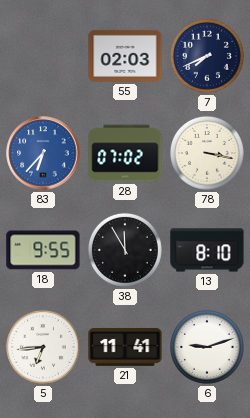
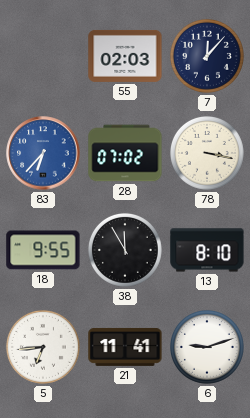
7: 7:41 -> 12:07
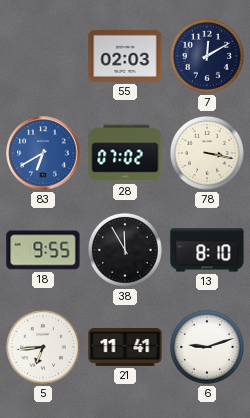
7: 12:07 -> 12:10
83: 6:37 -> 6:40
